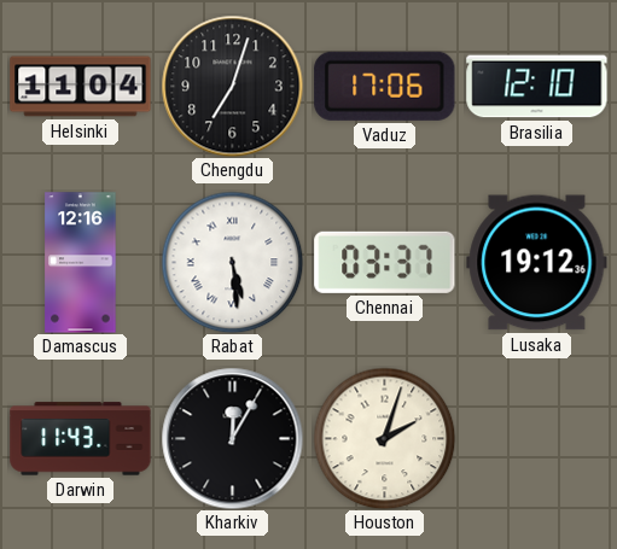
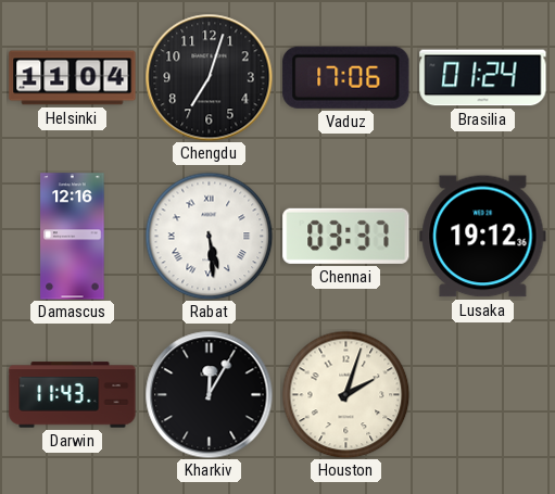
Brasilia: 12:10 -> 01:24
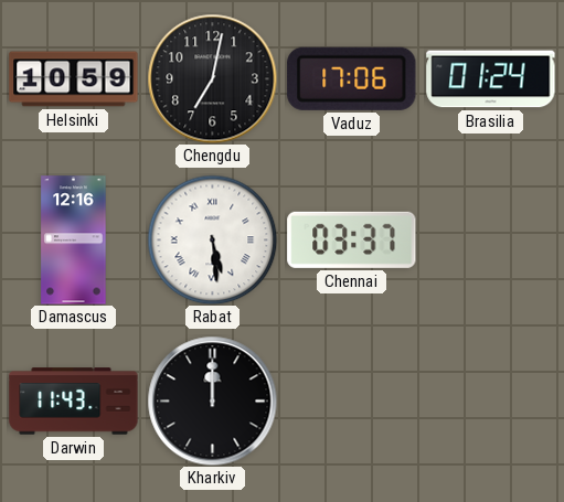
Helsinki: 11:04 -> 10:59
Chengdu: 7:03 -> 7:02
Lusaka: 19:12 -> none
Kharkiv: 12:05 -> 12:00
Houston: 2:03 -> none
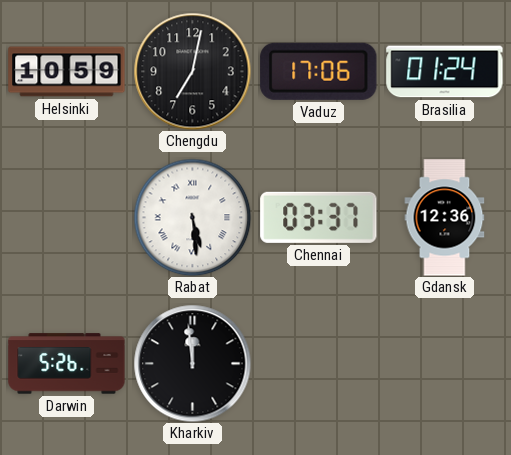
Damascus: 12:16 -> none
Gdansk: none -> 12:36
Darwin: 11:43 -> 5:26
Kharkiv: 12:00 -> 11:59
